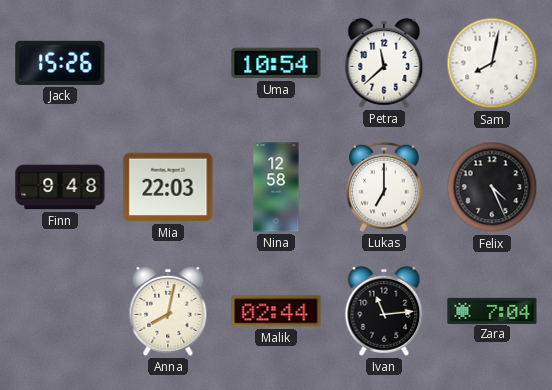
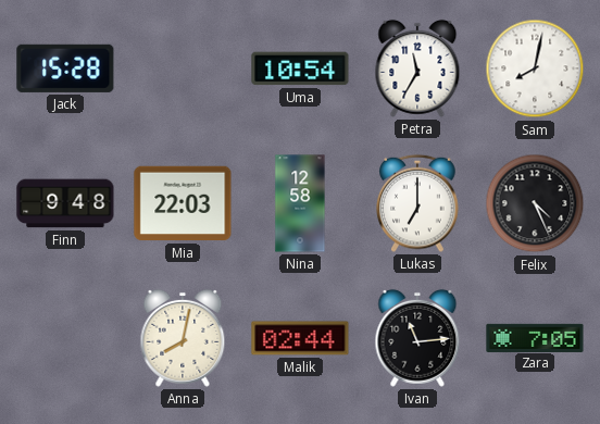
Jack: 15:26 -> 15:28
Petra: 11:38 -> 11:35
Zara: 7:04 -> 7:05
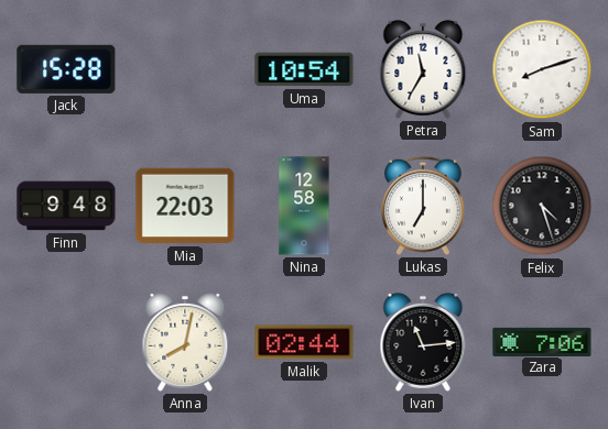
Sam: 8:02 -> 8:12
Felix: 4:26 -> 4:27
Zara: 7:05 -> 7:06
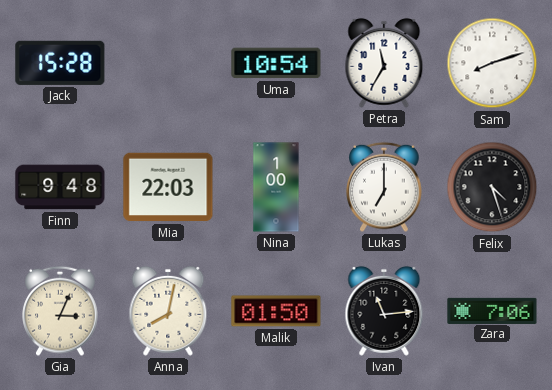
Nina: 12:58 -> 1:00
Gia: none -> 3:04
Malik: 02:44 -> 01:50
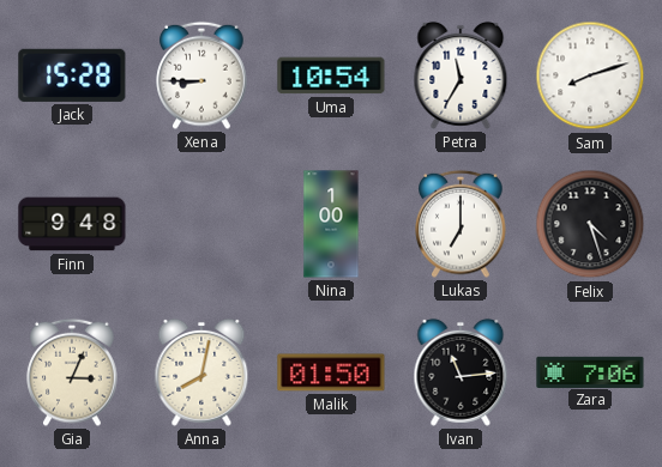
Xena: none -> 8:45
Mia: 22:03 -> none
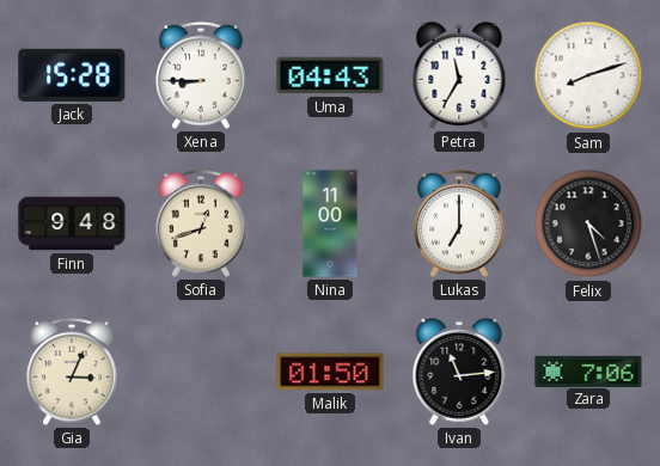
Uma: 10:54 -> 04:43
Sofia: none -> 12:42
Nina: 1:00 -> 11:00
Anna: 8:02 -> none
